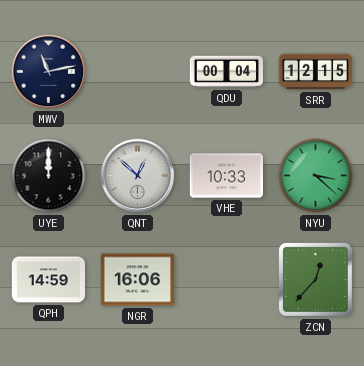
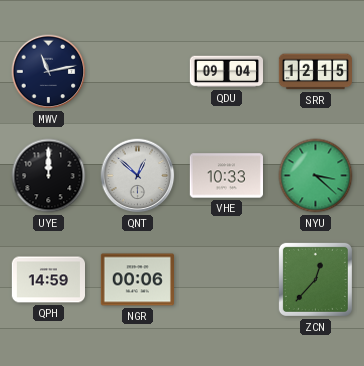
QDU: 00:04 -> 09:04
NGR: 16:06 -> 00:06
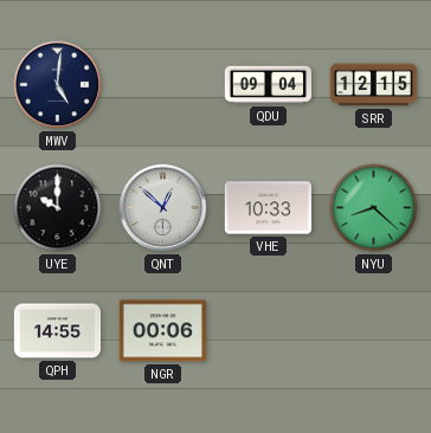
MWV: 11:13 -> 5:01
UYE: 12:00 -> 10:00
NYU: 3:22 -> 8:22
QPH: 14:59 -> 14:55
ZCN: 12:37 -> none
